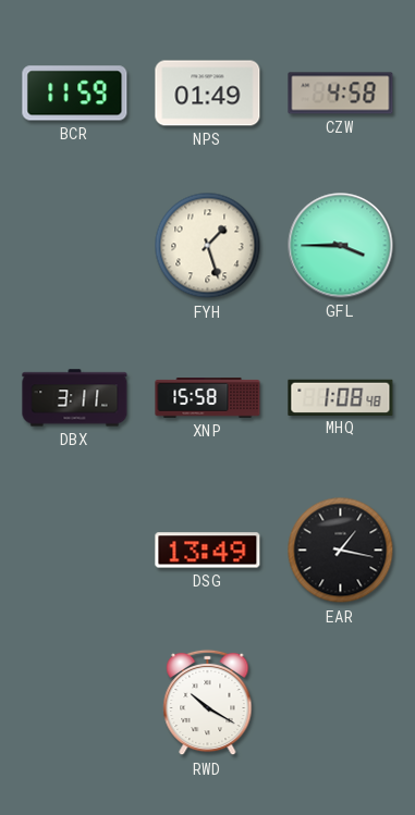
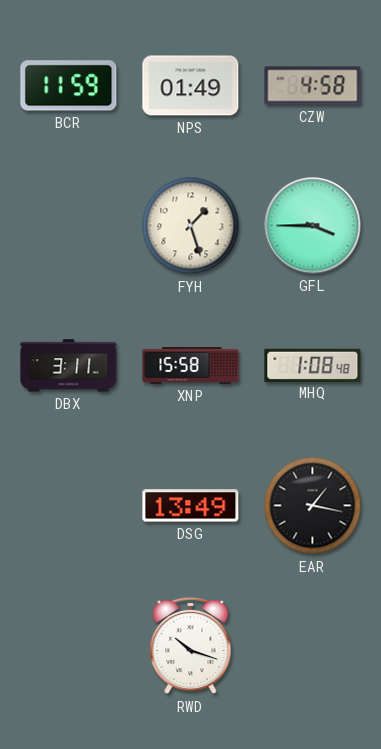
RWD: 10:20 -> 10:18
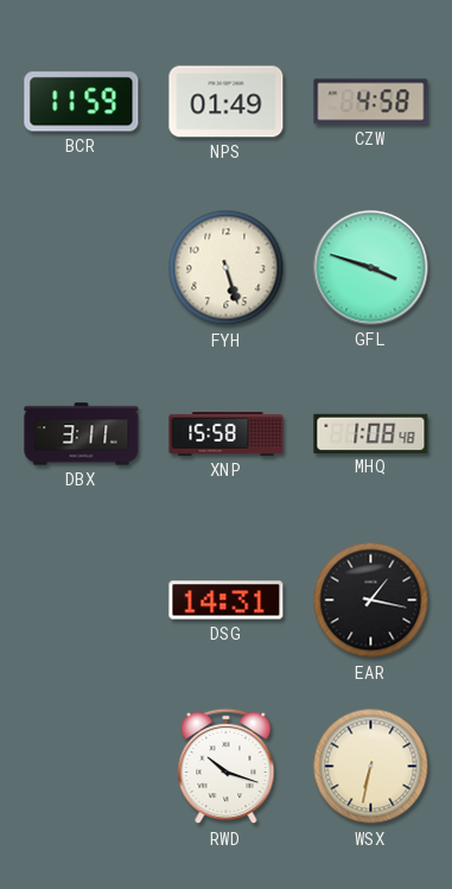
FYH: 1:27 -> 5:27
GFL: 3:45 -> 3:48
DSG: 13:49 -> 14:31
WSX: none -> 6:32
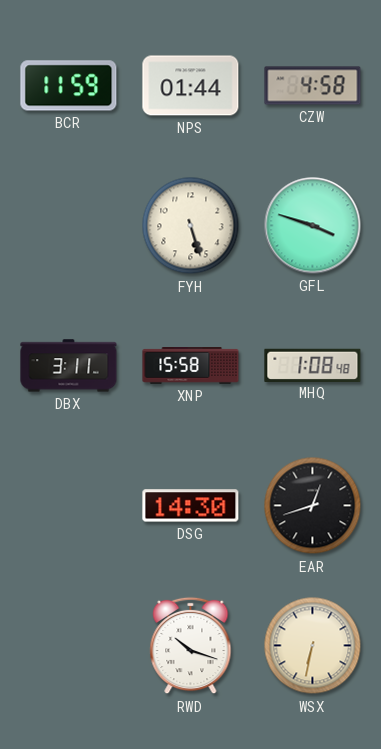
NPS: 01:49 -> 01:44
DSG: 14:31 -> 14:30
EAR: 1:17 -> 12:42
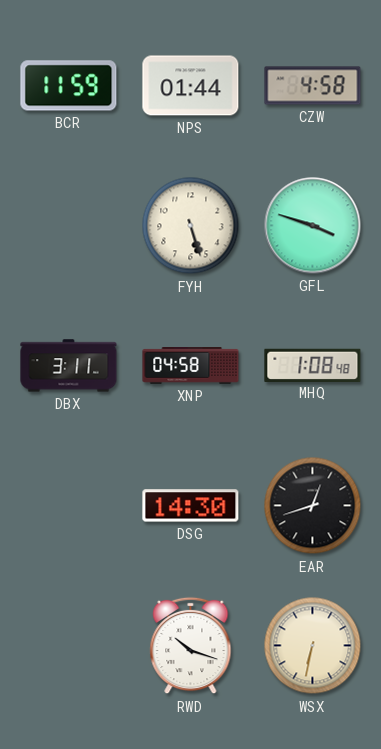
XNP: 15:58 -> 04:58
